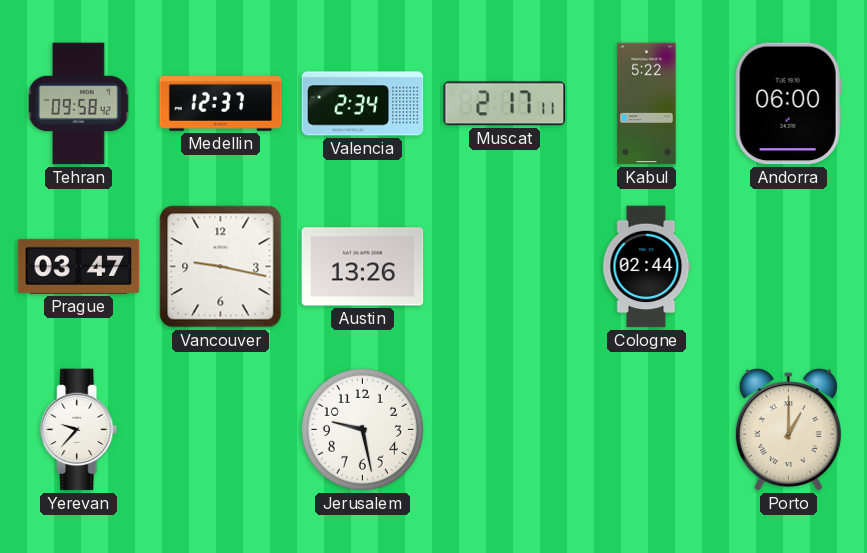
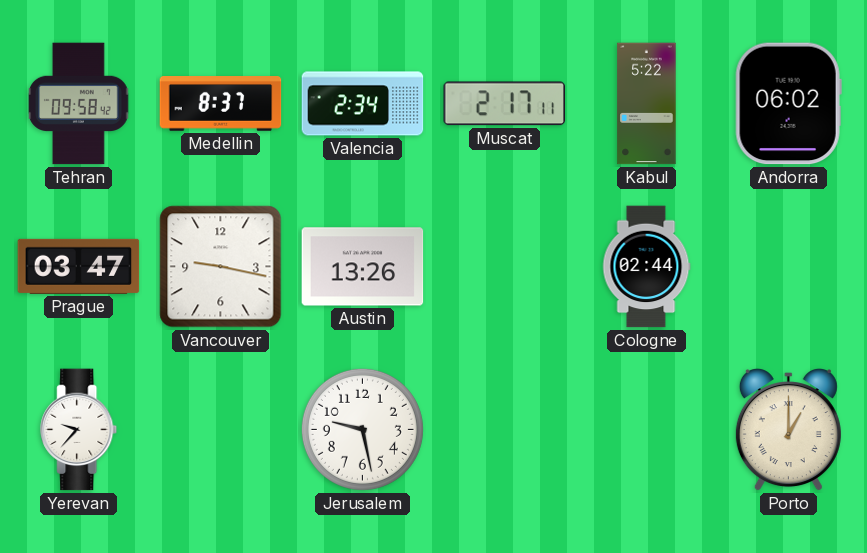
Medellin: 12:37 -> 8:37
Andorra: 06:00 -> 06:02
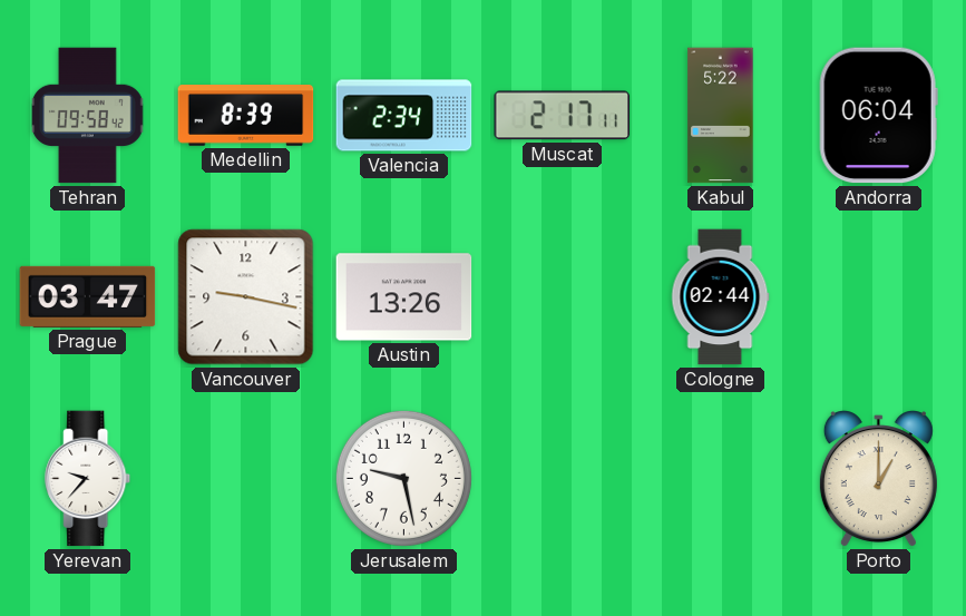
Medellin: 8:37 -> 8:39
Andorra: 06:02 -> 06:04
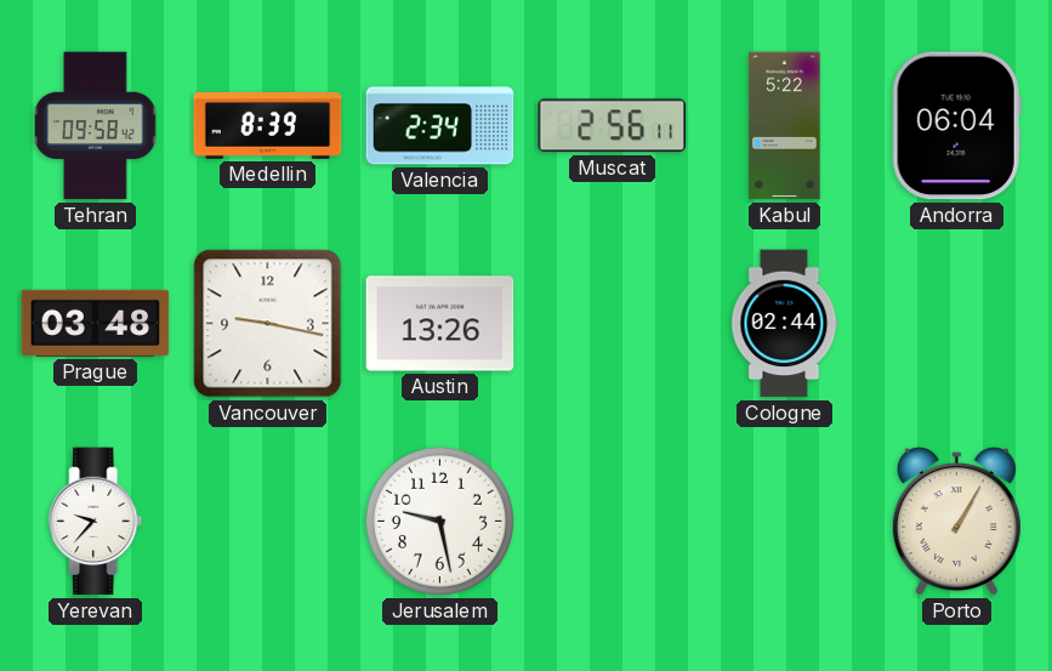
Muscat: 2:17 -> 2:56
Prague: 03:47 -> 03:48
Porto: 1:00 -> 1:05
